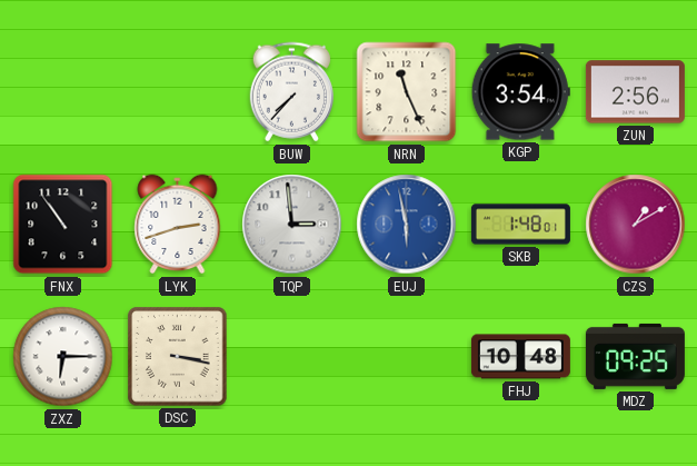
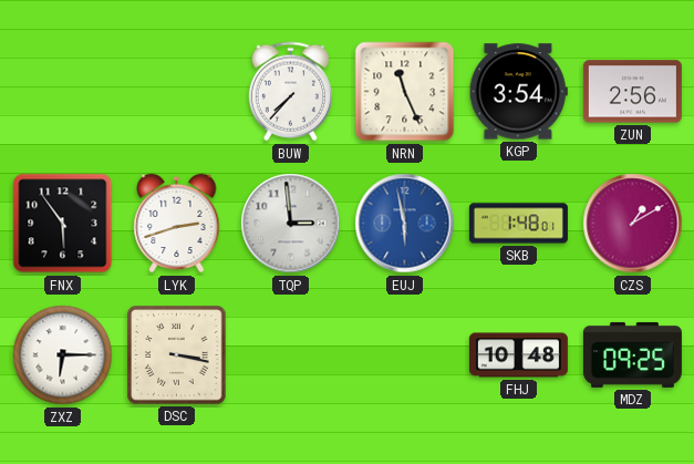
FNX: 10:54 -> 5:54
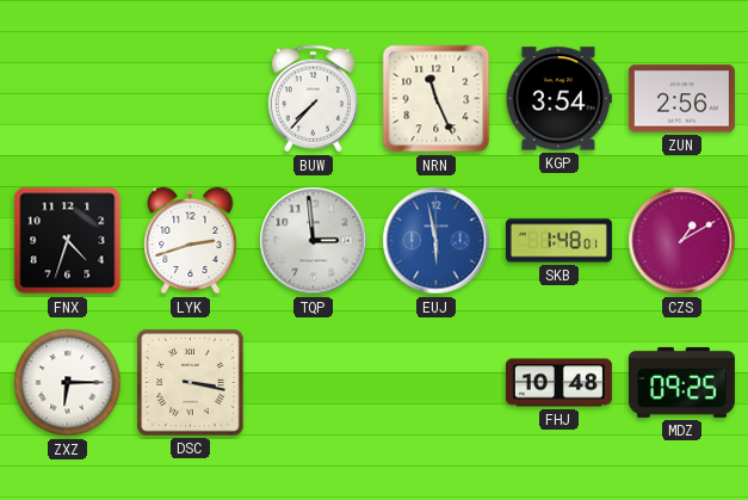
FNX: 5:54 -> 4:33
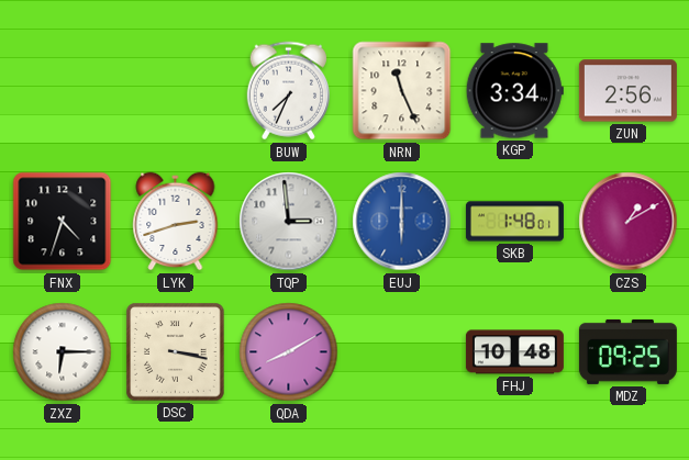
BUW: 7:37 -> 7:34
KGP: 3:54 -> 3:34
EUJ: 5:58 -> 6:00
QDA: none -> 8:10
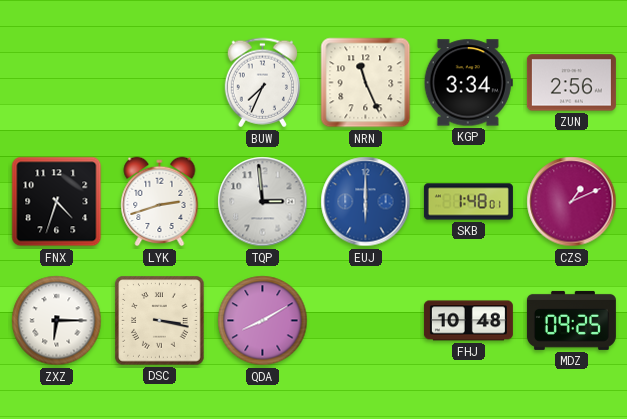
CZS: 1:10 -> 1:11
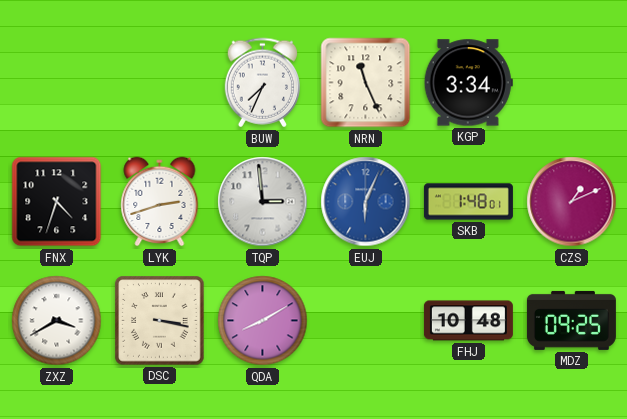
ZUN: 2:56 -> none
EUJ: 6:00 -> 6:04
ZXZ: 6:15 -> 3:40
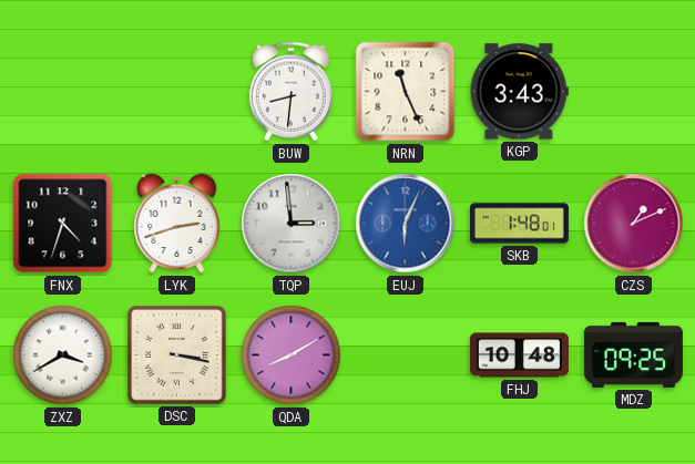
BUW: 7:34 -> 8:31
KGP: 3:34 -> 3:43
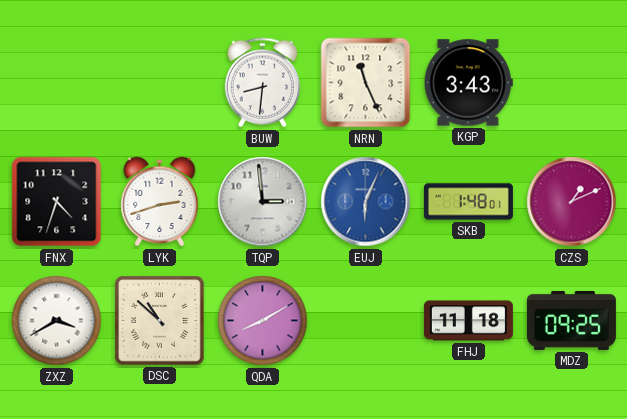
DSC: 3:17 -> 10:52
FHJ: 10:48 -> 11:18
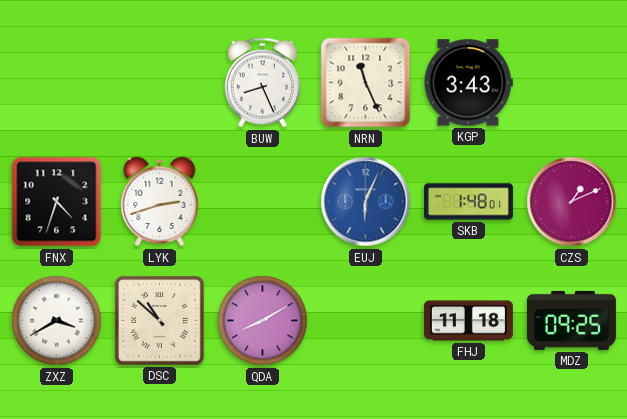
BUW: 8:31 -> 8:26
TQP: 2:59 -> none
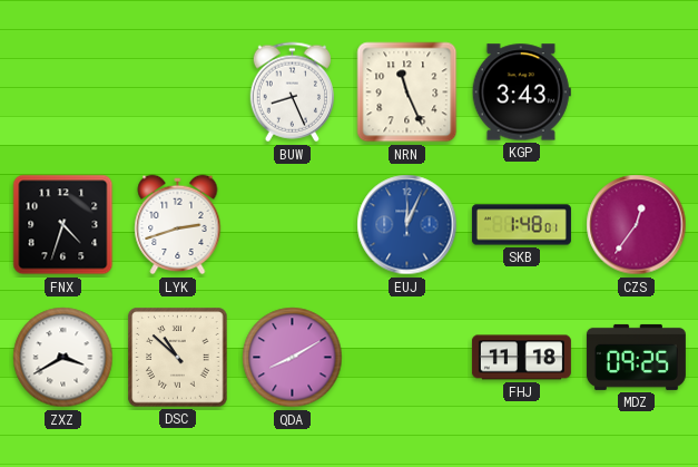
EUJ: 6:04 -> 12:04
CZS: 1:11 -> 12:36
